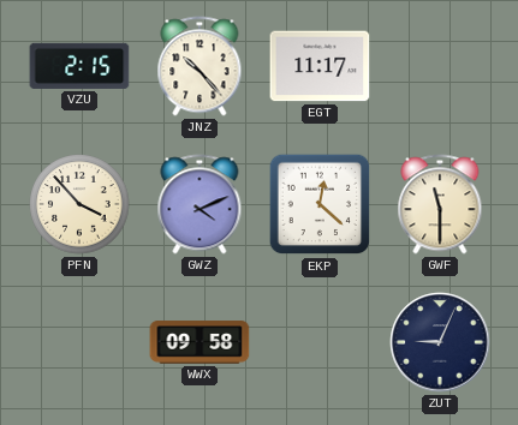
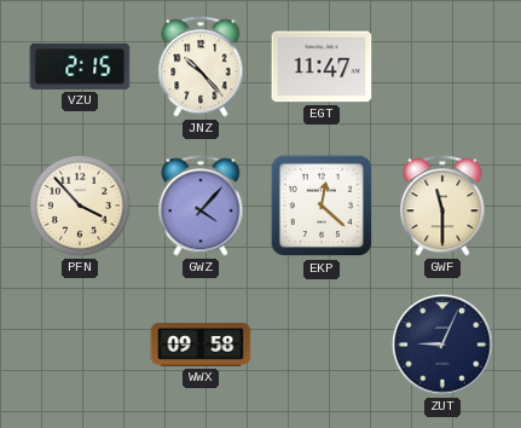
EGT: 11:17 -> 11:47
GWZ: 4:11 -> 4:07
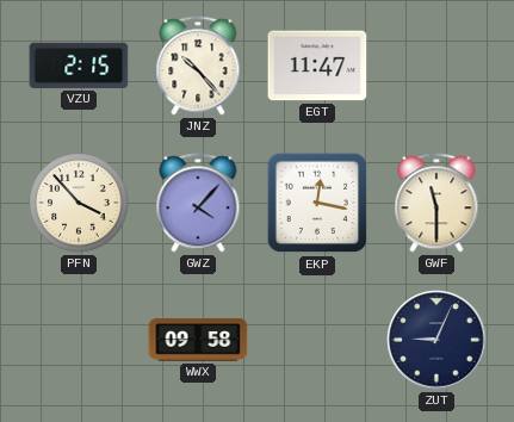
EKP: 12:22 -> 12:17
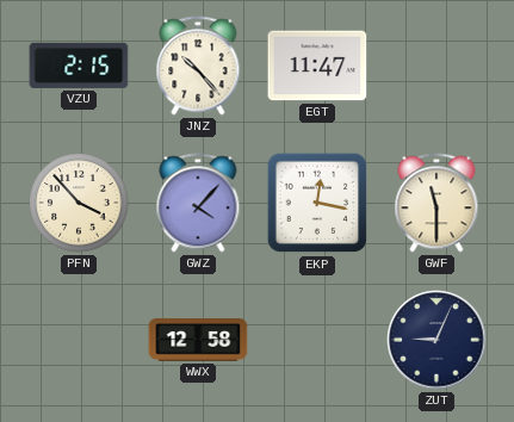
WWX: 09:58 -> 12:58
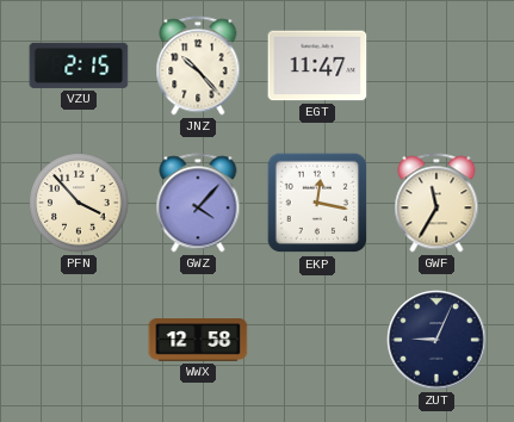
GWF: 11:30 -> 11:35
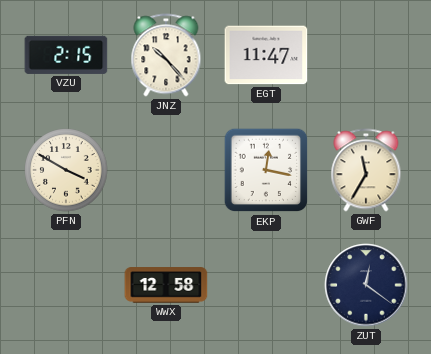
PFN: 3:53 -> 3:50
GWZ: 4:07 -> none
ZUT: 9:04 -> 12:21
